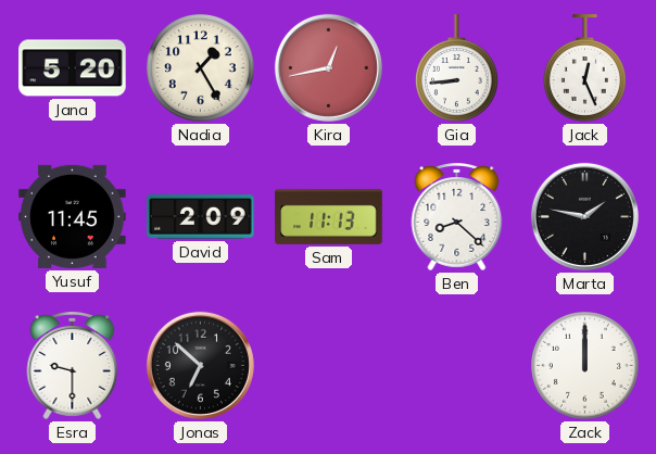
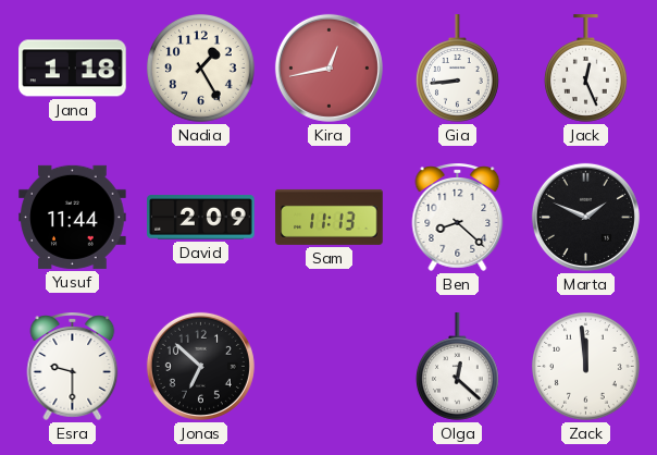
Jana: 5:20 -> 1:18
Yusuf: 11:45 -> 11:44
Marta: 1:47 -> 1:49
Olga: none -> 12:22
Zack: 12:00 -> 11:59
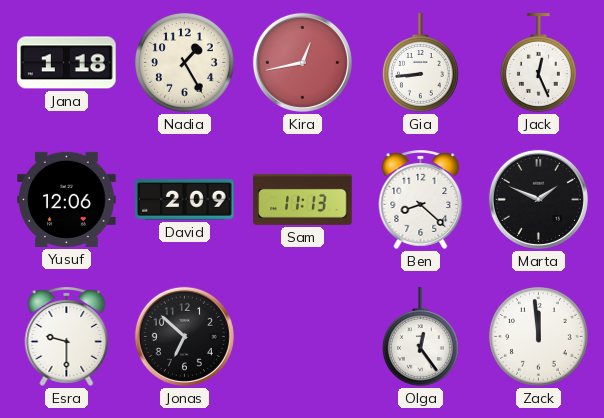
Yusuf: 11:44 -> 12:06
Olga: 12:22 -> 12:24
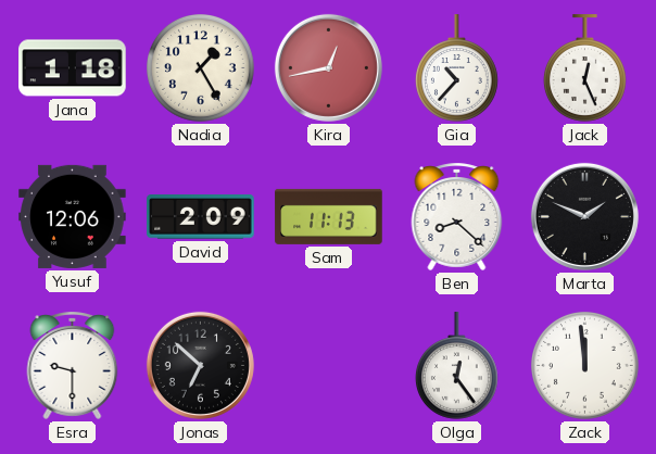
Gia: 8:44 -> 10:37
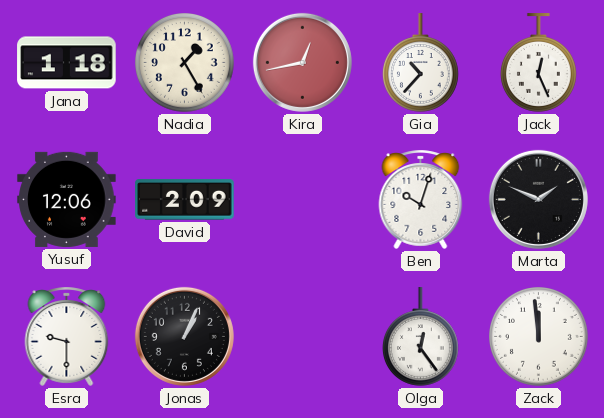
Sam: 11:13 -> none
Ben: 8:22 -> 10:03
Jonas: 6:52 -> 1:04
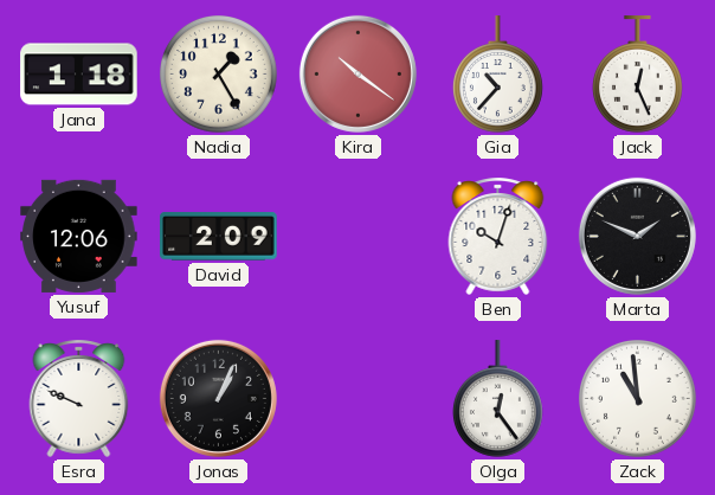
Kira: 12:43 -> 10:21
Esra: 9:30 -> 9:49
Zack: 11:59 -> 10:59
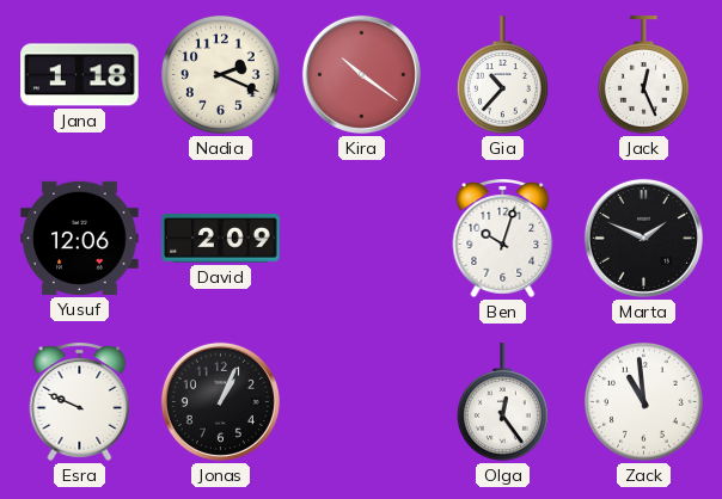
Nadia: 1:25 -> 2:19
